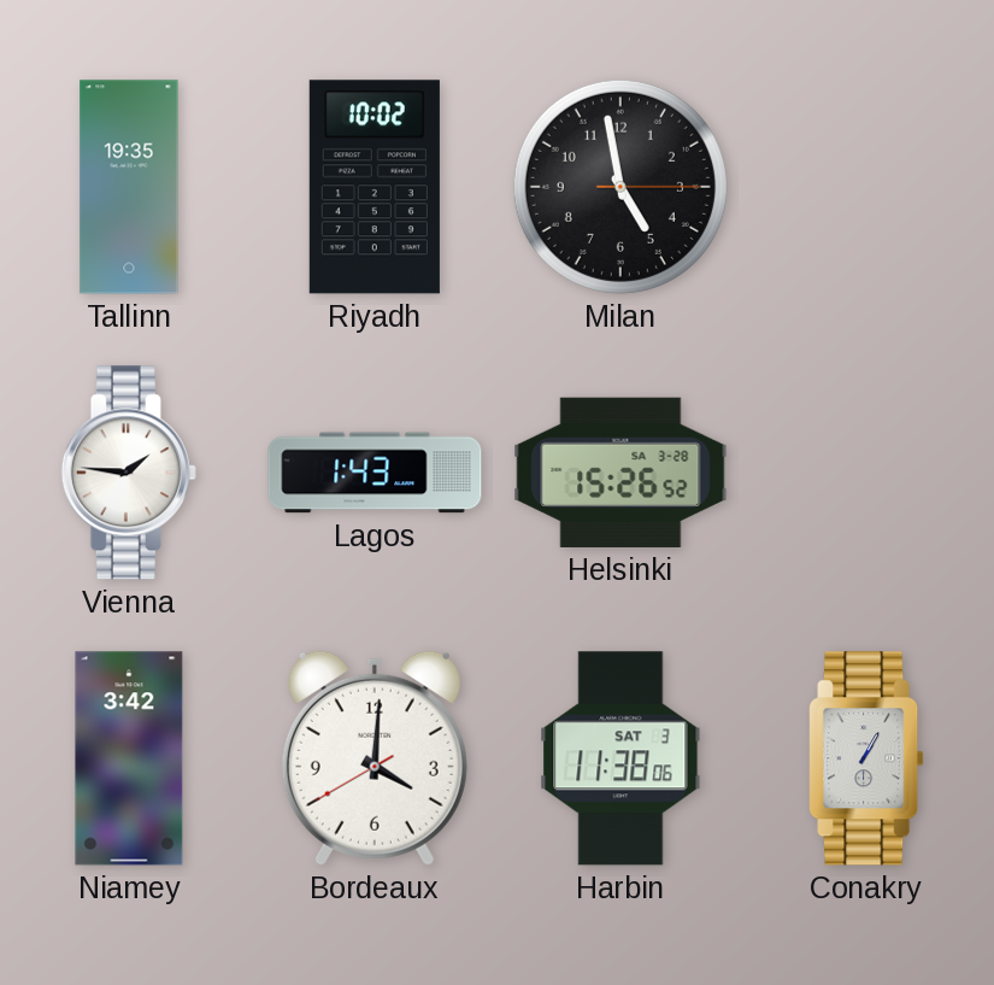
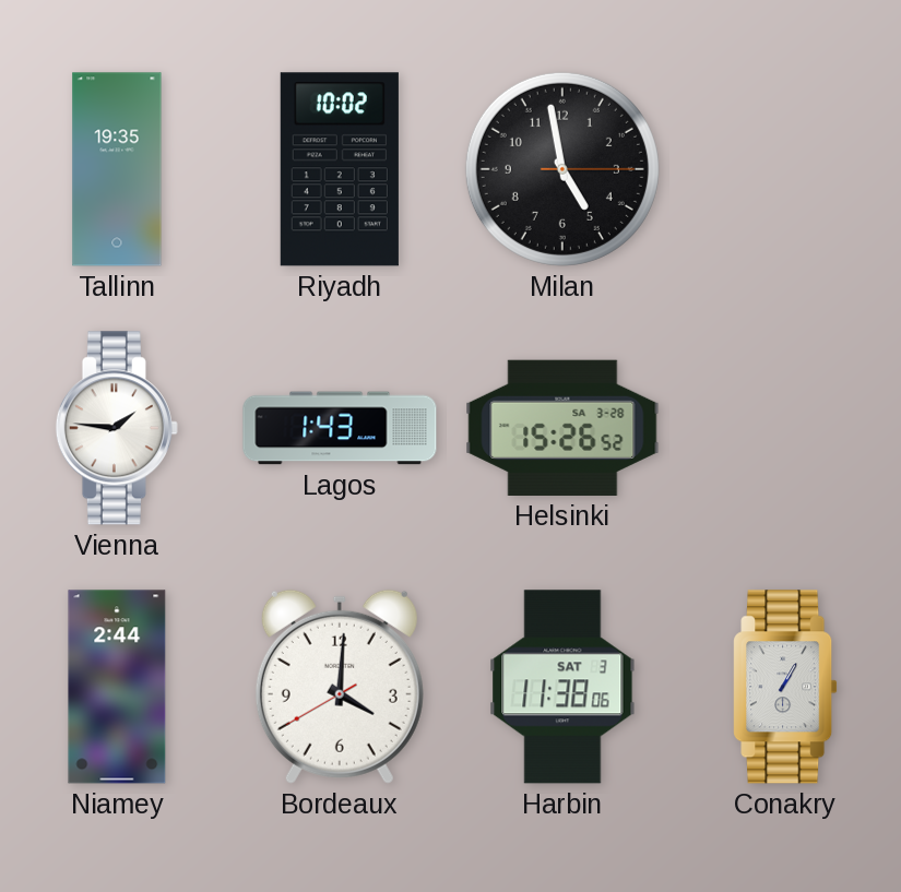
Niamey: 3:42 -> 2:44
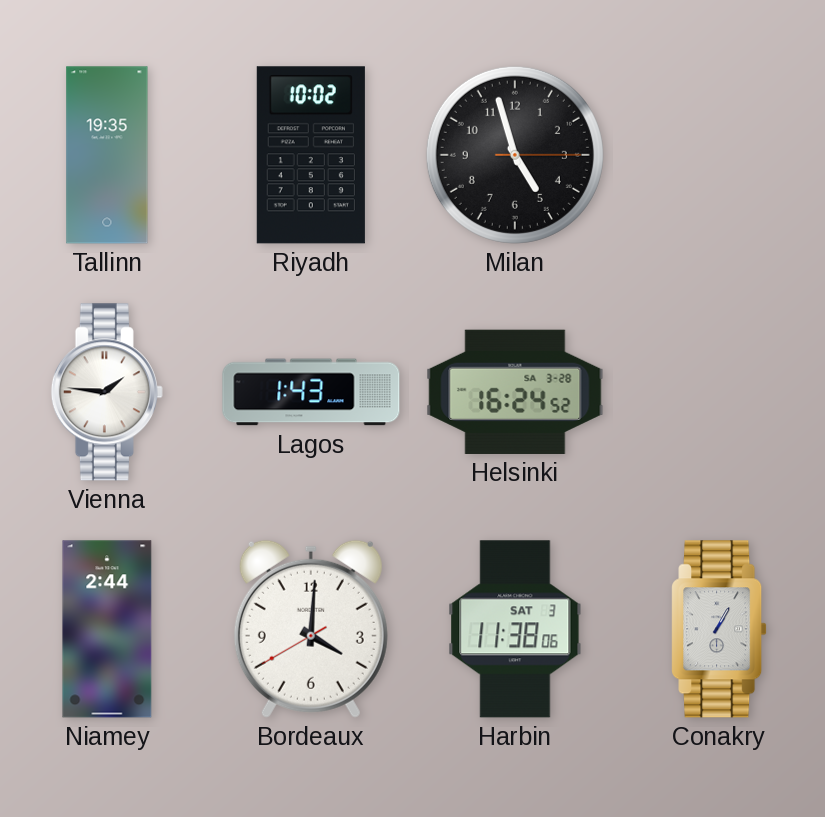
Milan: 4:58 -> 4:57
Helsinki: 15:26 -> 16:24
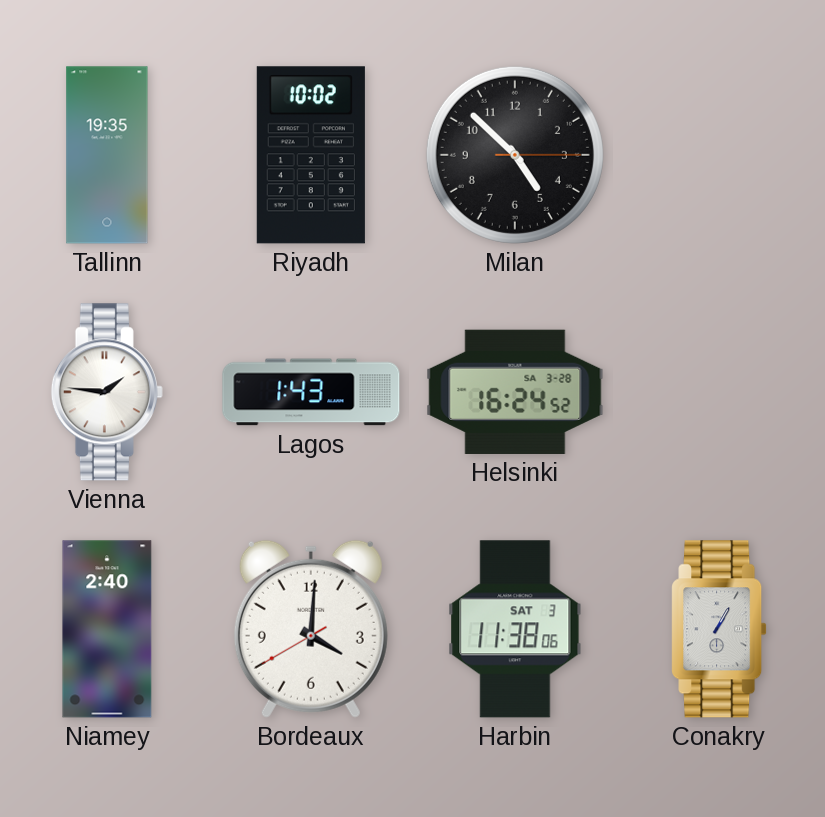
Milan: 4:57 -> 4:52
Niamey: 2:44 -> 2:40
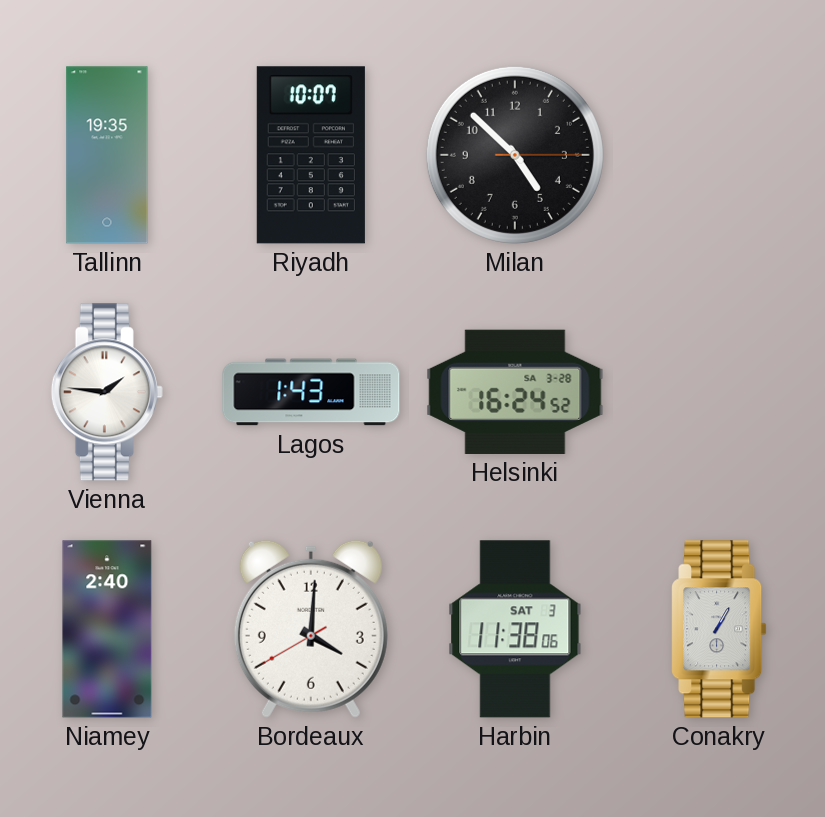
Riyadh: 10:02 -> 10:07
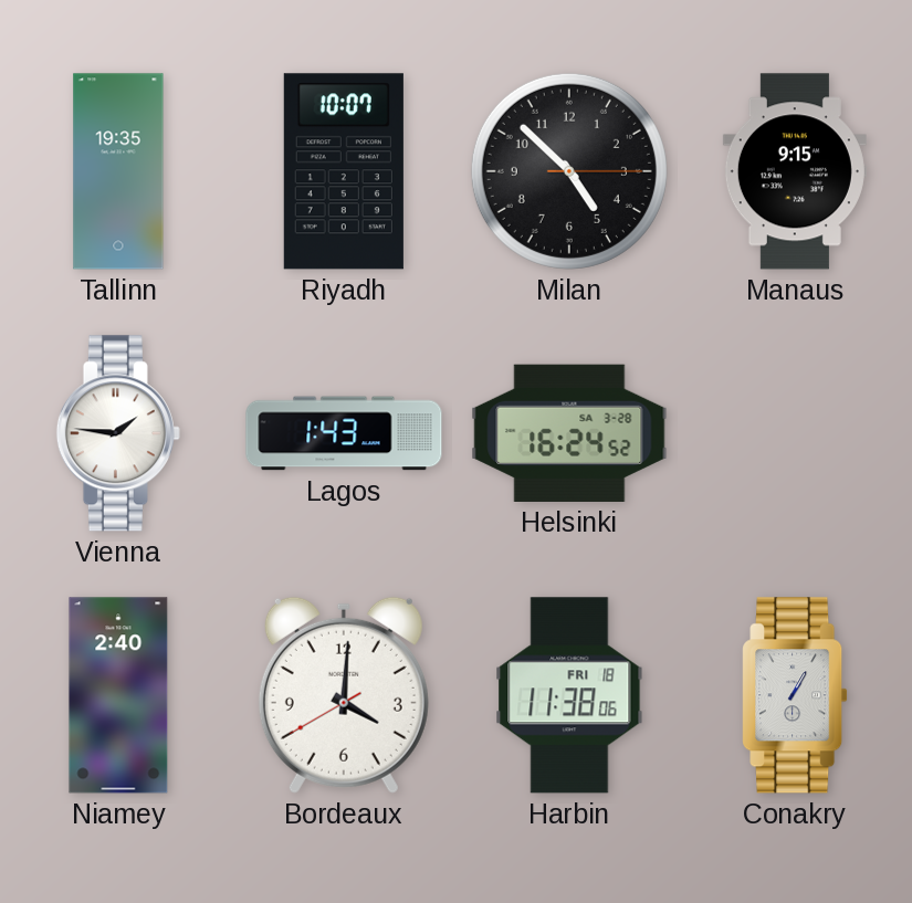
Manaus: none -> 9:15
Harbin date: SAT 3 -> FRI 18
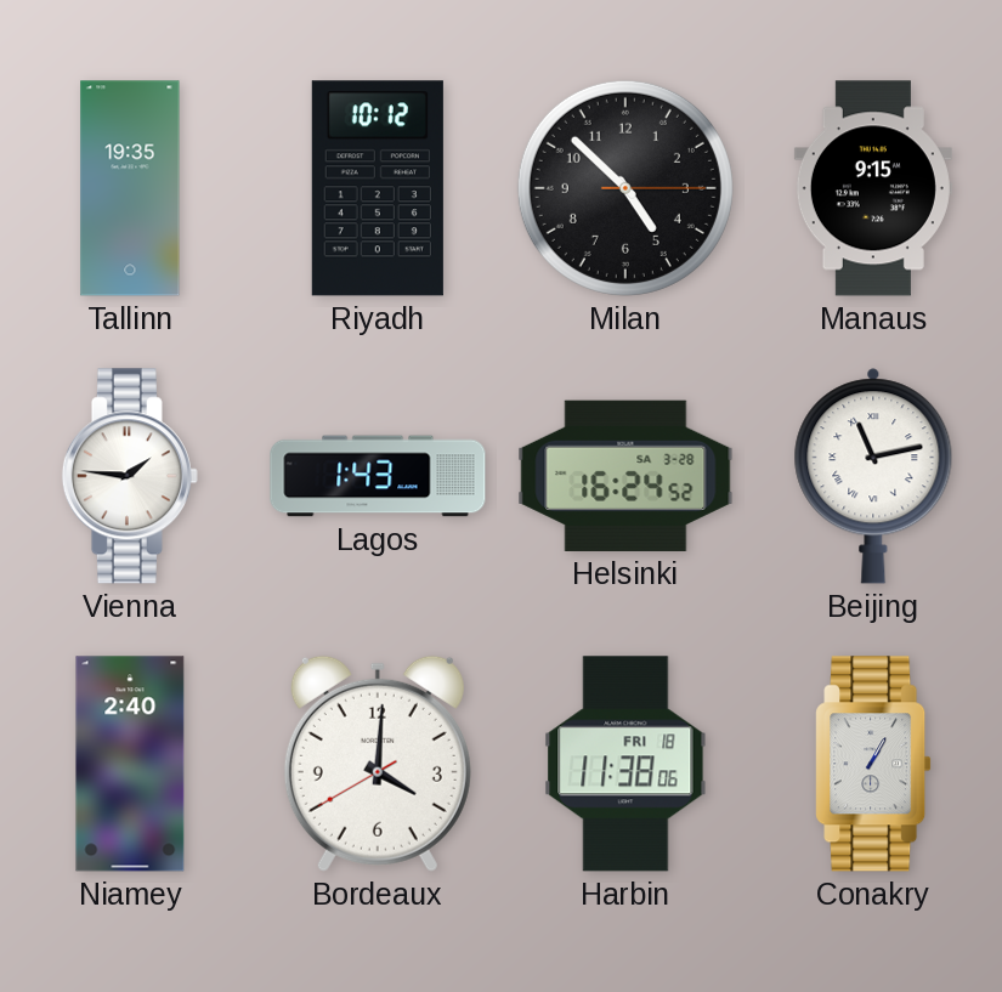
Riyadh: 10:07 -> 10:12
Beijing: none -> 11:13
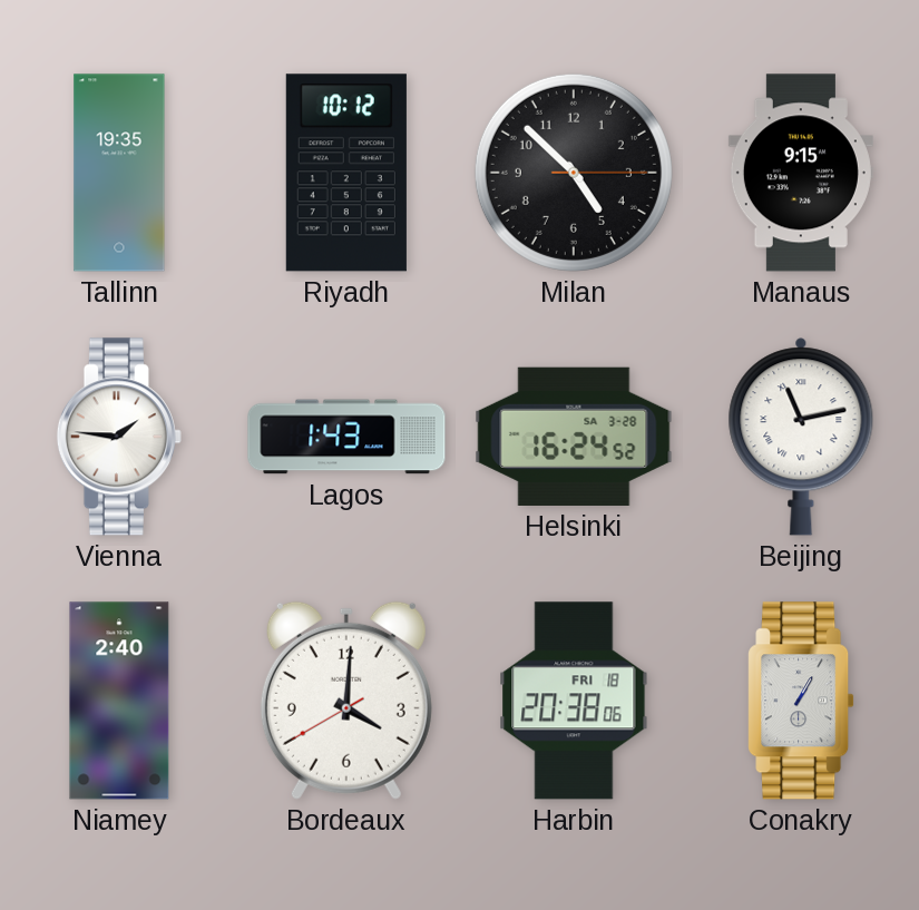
Harbin: 11:38 -> 20:38
